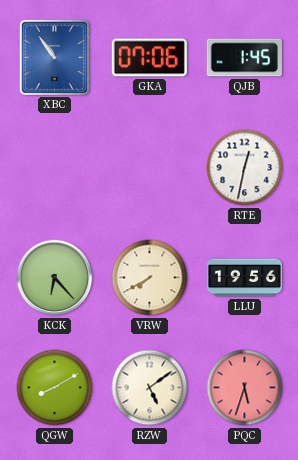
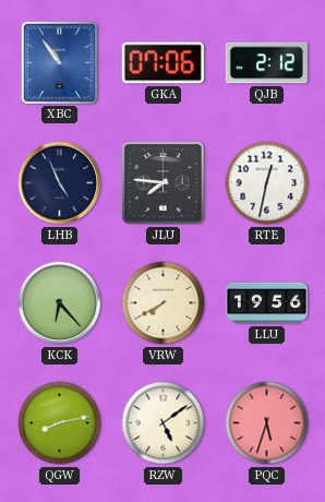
QJB: 1:45 -> 2:12
LHB: none -> 4:56
JLU: none -> 7:46
QGW: 8:10 -> 8:13
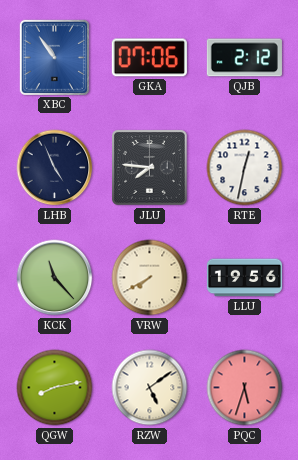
KCK: 6:23 -> 11:23
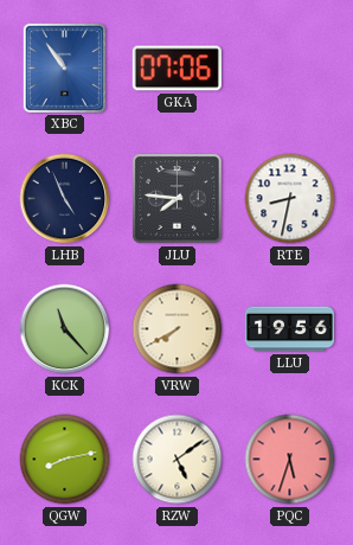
QJB: 2:12 -> none
RTE: 12:32 -> 8:32
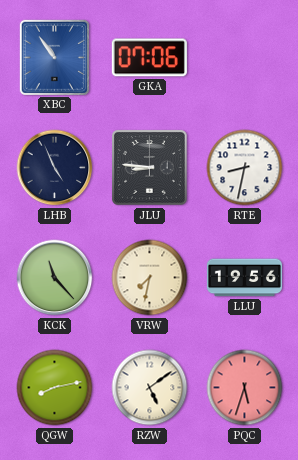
JLU: 7:46 -> 8:46
VRW: 7:40 -> 7:32
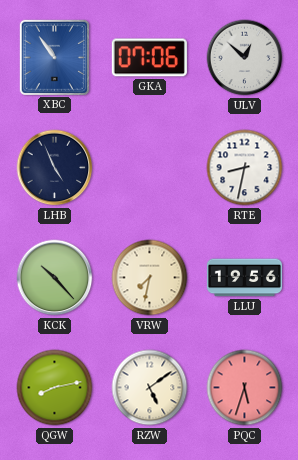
ULV: none -> 12:52
JLU: 8:46 -> none
KCK: 11:23 -> 10:23
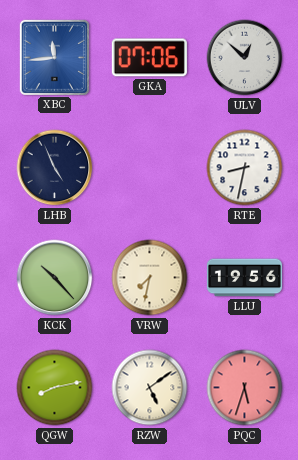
XBC: 10:54 -> 11:44
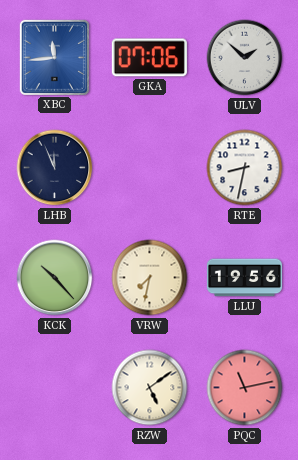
ULV: 12:52 -> 1:52
LHB: 4:56 -> 11:56
QGW: 8:13 -> none
PQC: 5:33 -> 11:13
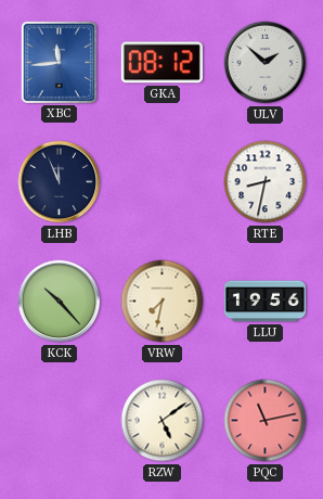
GKA: 07:06 -> 08:12
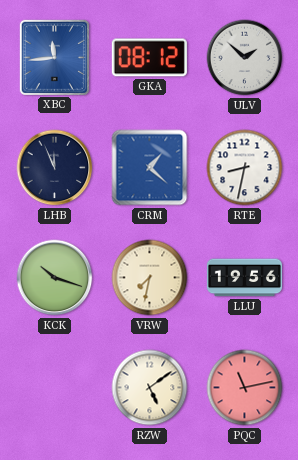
CRM: none -> 1:22
KCK: 10:23 -> 10:18
